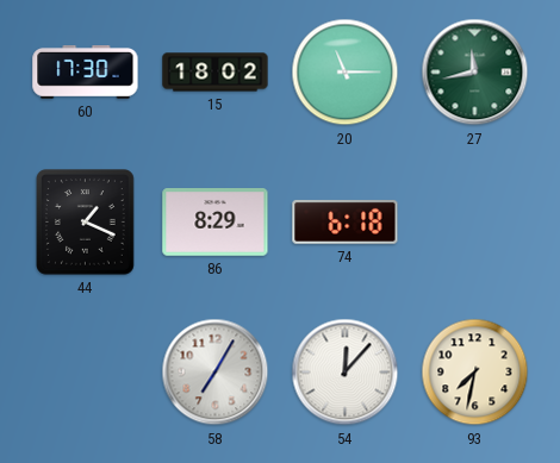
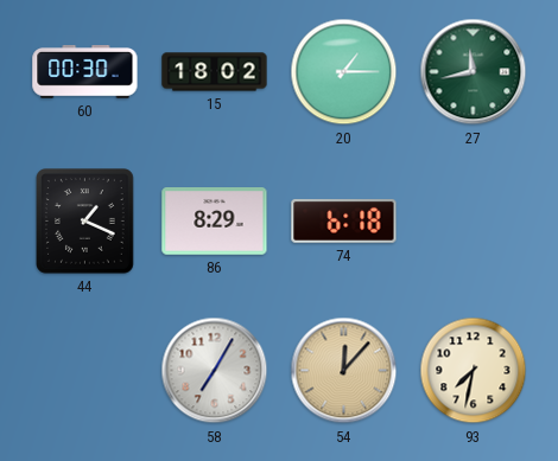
60: 17:30 -> 00:30
20: 11:15 -> 1:15
54 dial: white -> champagne
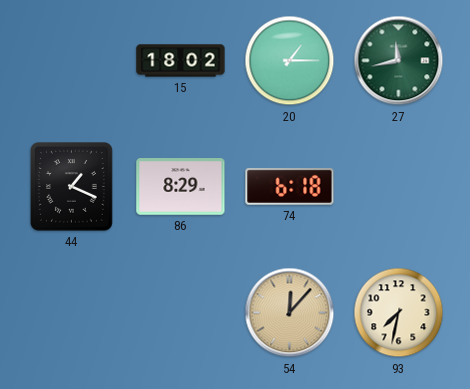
60: 00:30 -> none
58: 7:05 -> none
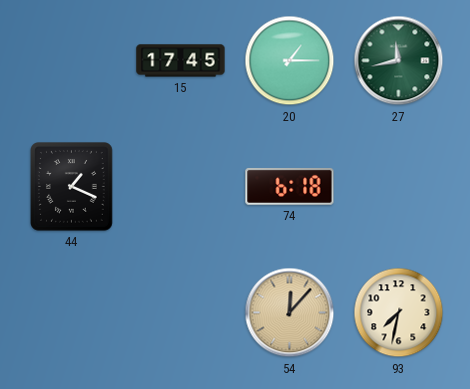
15: 18:02 -> 17:45
86: 8:29 -> none
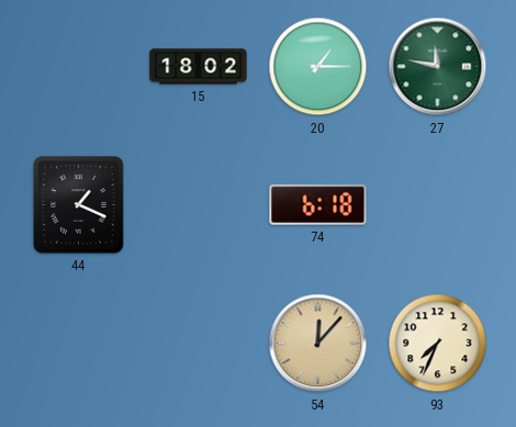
15: 17:45 -> 18:02
27: 11:43 -> 11:47
93: 7:32 -> 7:34
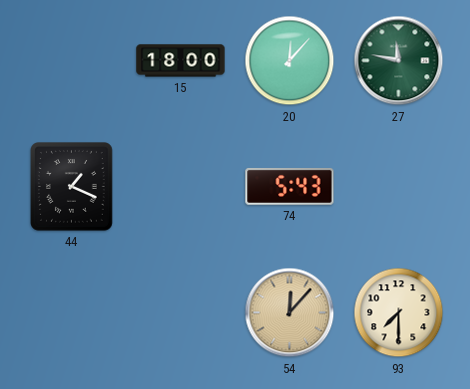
15: 18:02 -> 18:00
20: 1:15 -> 12:07
74: 6:18 -> 5:43
93: 7:34 -> 7:30
